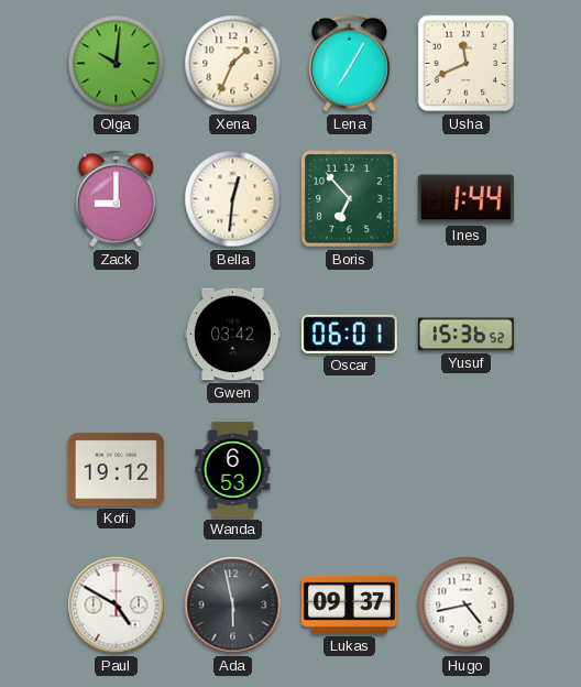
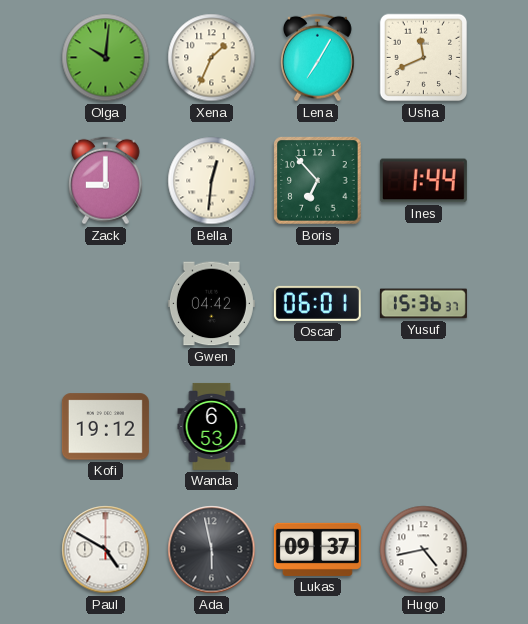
Gwen: 03:42 -> 04:42
Yusuf: 15:36:52 -> 15:36:37
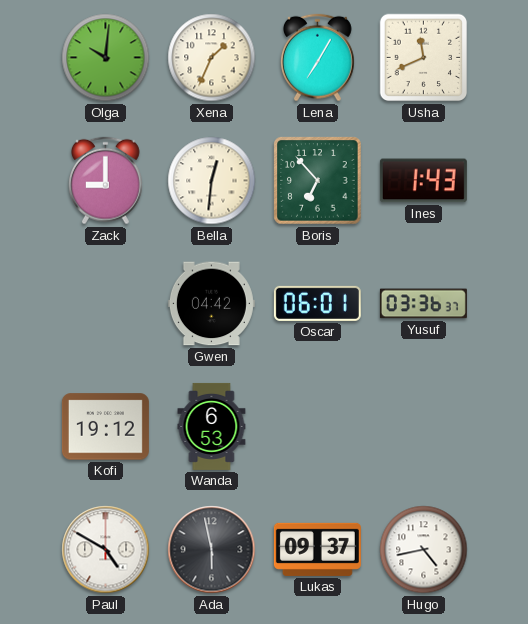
Ines: 1:44 -> 1:43
Yusuf: 15:36 -> 03:36
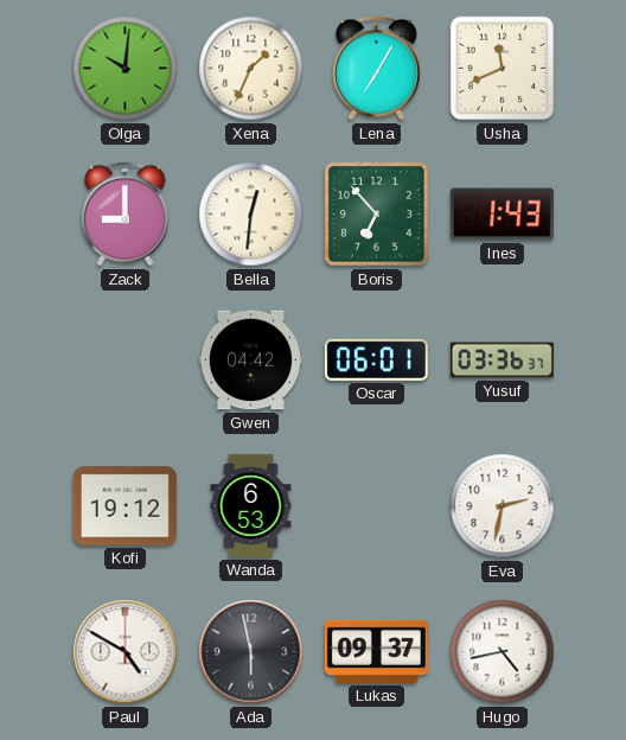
Eva: none -> 2:32
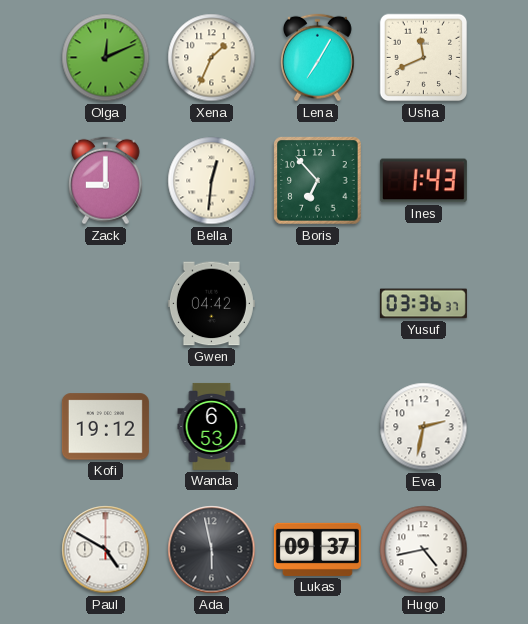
Olga: 10:01 -> 12:11
Oscar: 06:01 -> none
